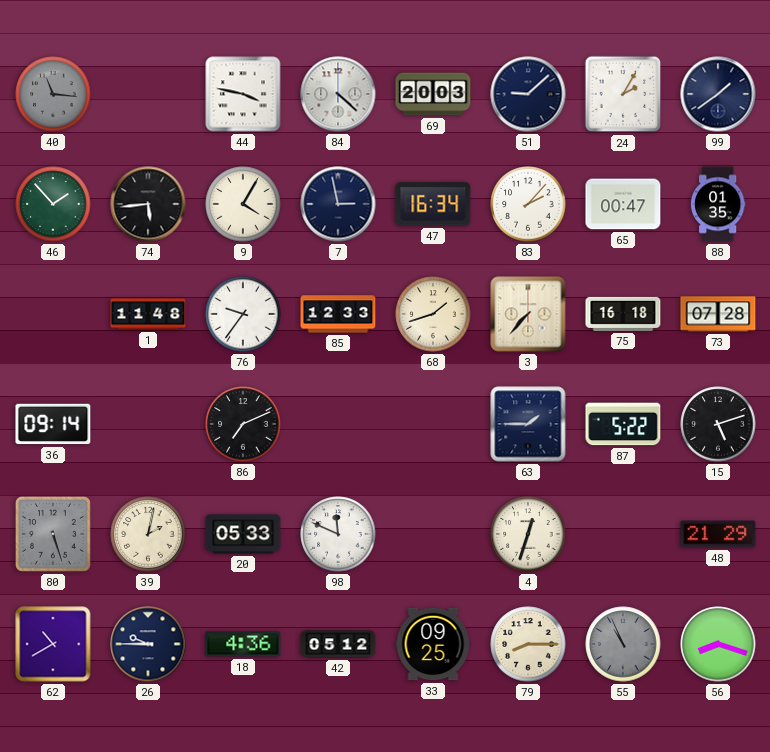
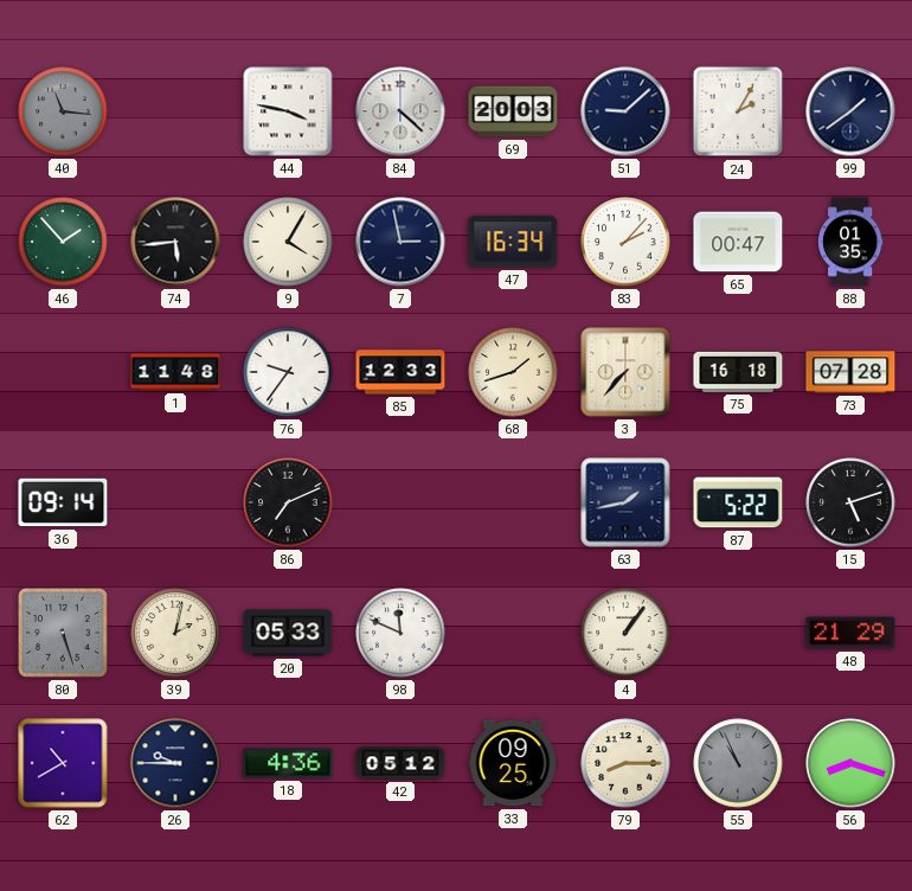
63: 1:45 -> 1:43
4: 12:33 -> 1:06
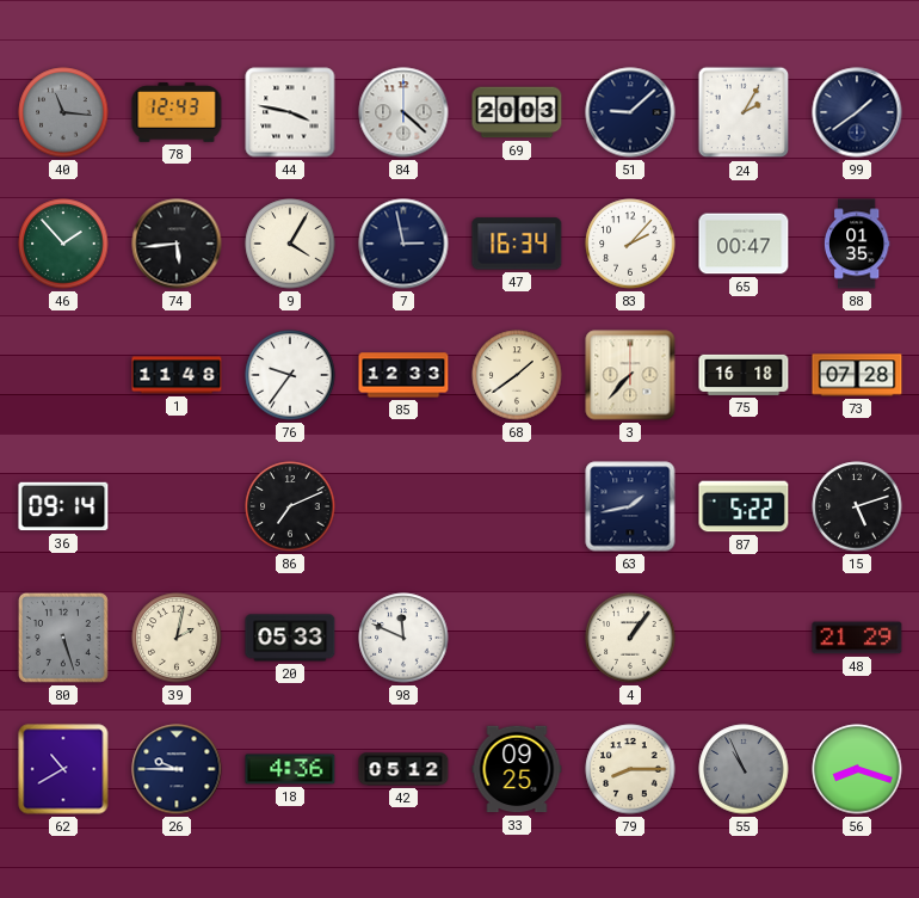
78: none -> 12:43
68: 1:42 -> 1:39
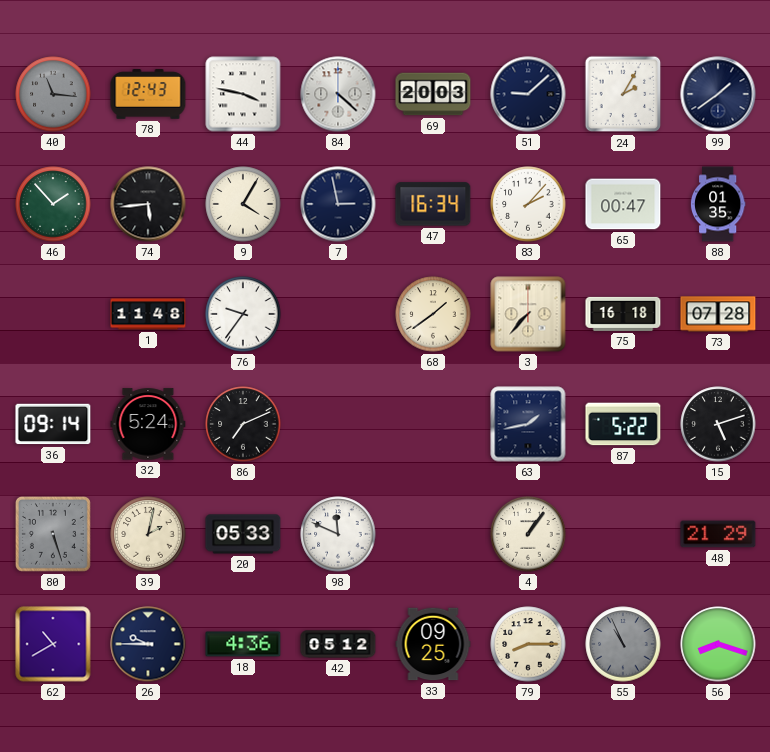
85: 12:33 -> none
32: none -> 5:24
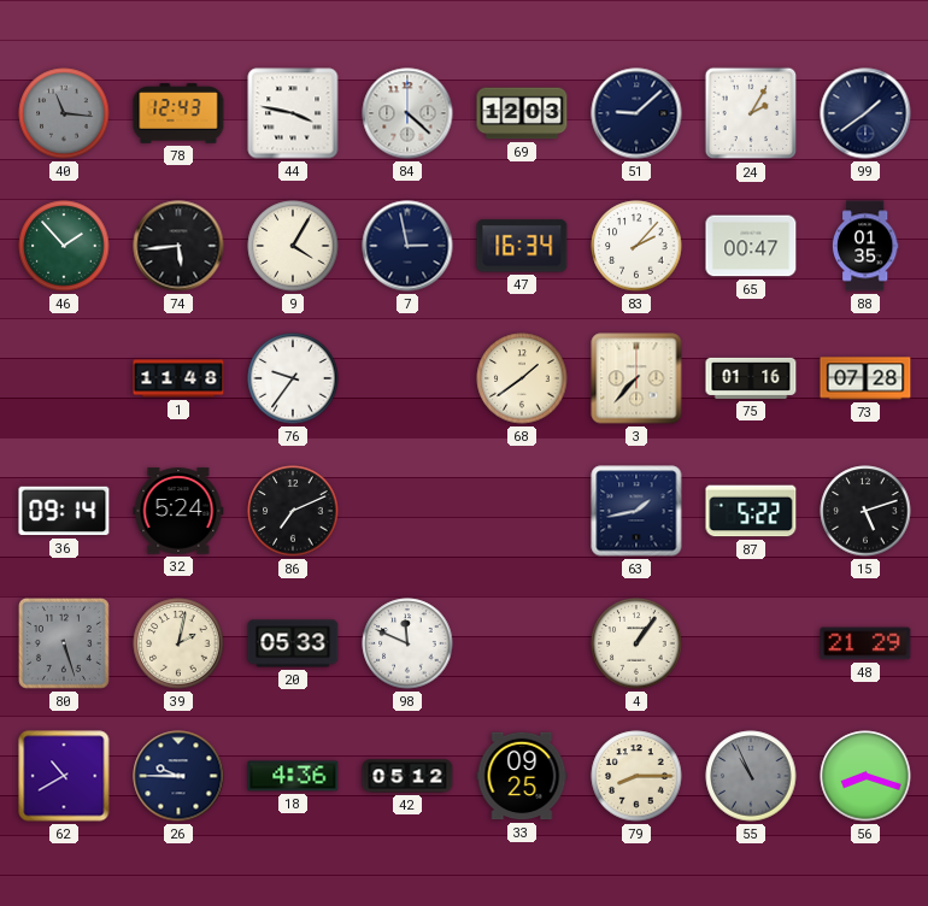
69: 20:03 -> 12:03
75: 16:18 -> 01:16
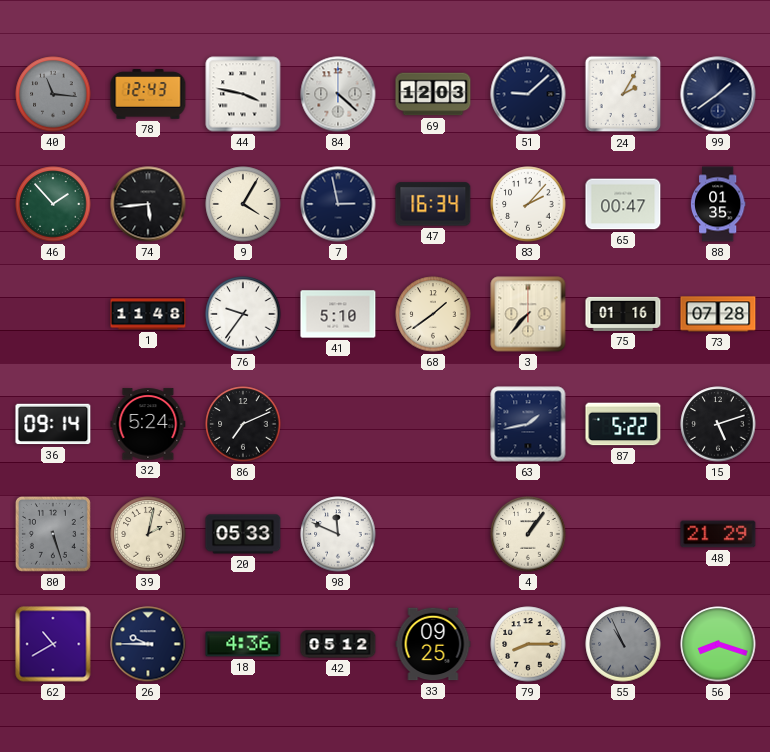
41: none -> 5:10
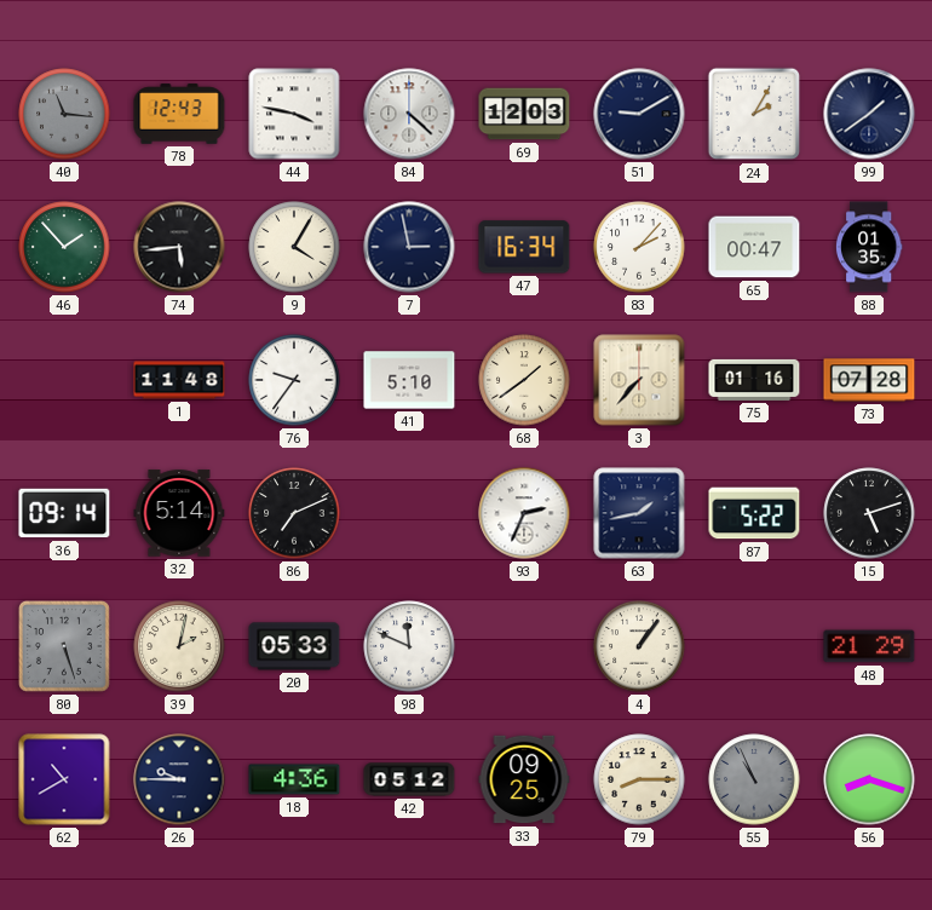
51: 9:08 -> 9:10
32: 5:24 -> 5:14
93: none -> 2:34
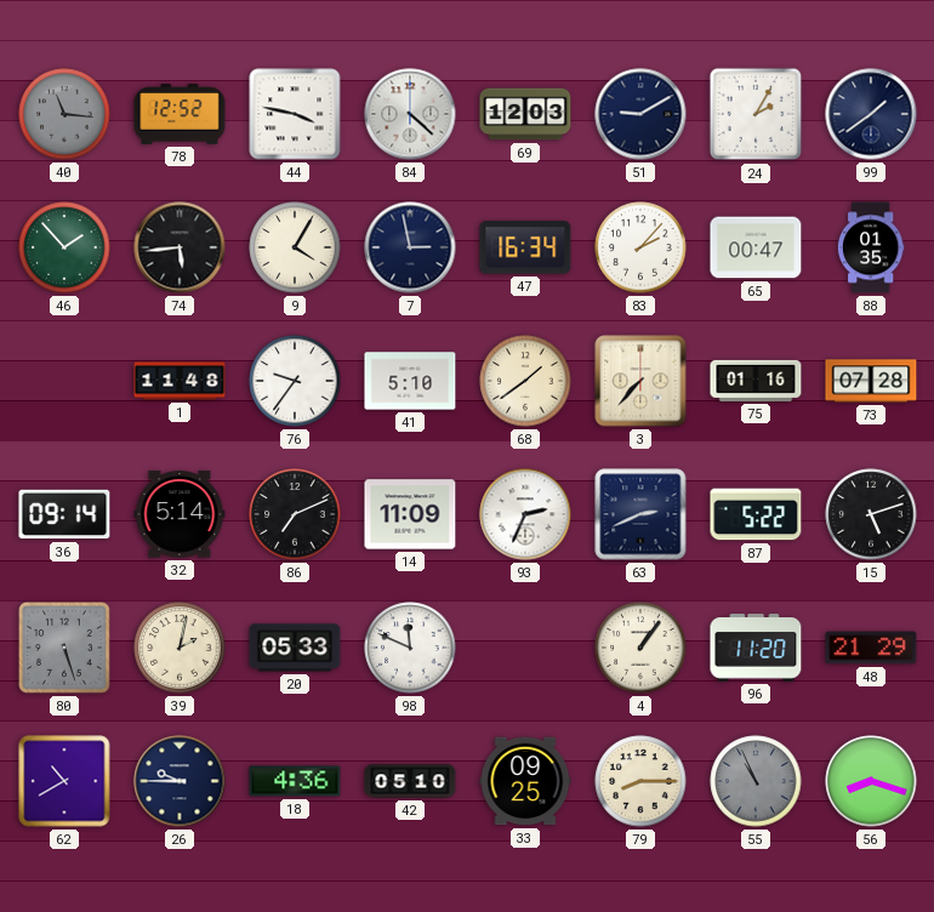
78: 12:43 -> 12:52
14: none -> 11:09
63: 1:43 -> 2:41
96: none -> 11:20
42: 05:12 -> 05:10
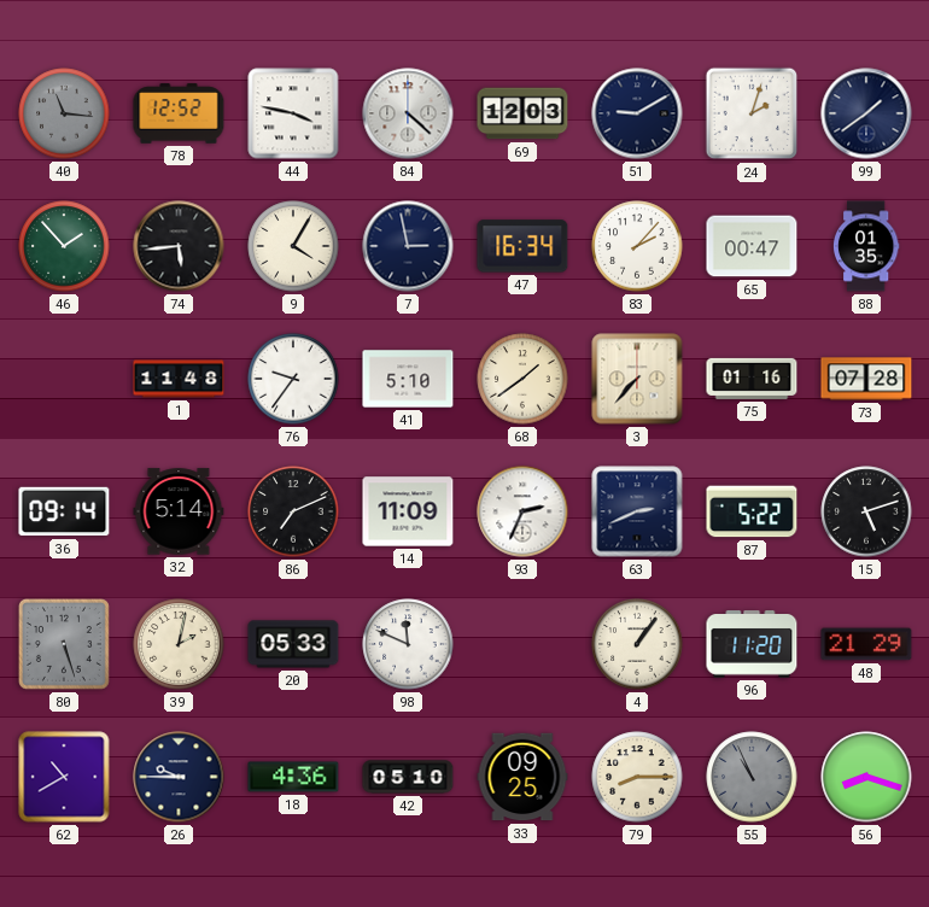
24: 2:05 -> 2:03
